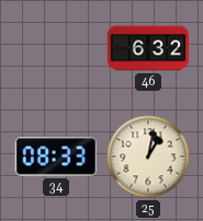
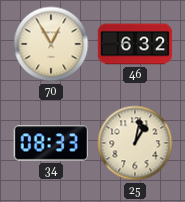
70: none -> 12:55
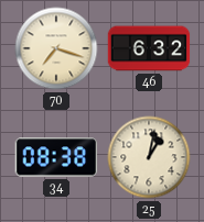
70: 12:55 -> 7:18
34: 08:33 -> 08:38
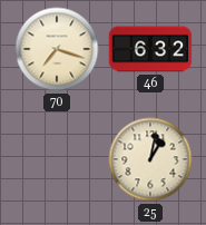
34: 08:38 -> none
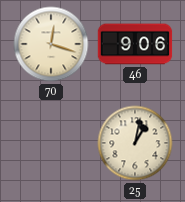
70: 7:18 -> 12:18
46: 6:32 -> 9:06
